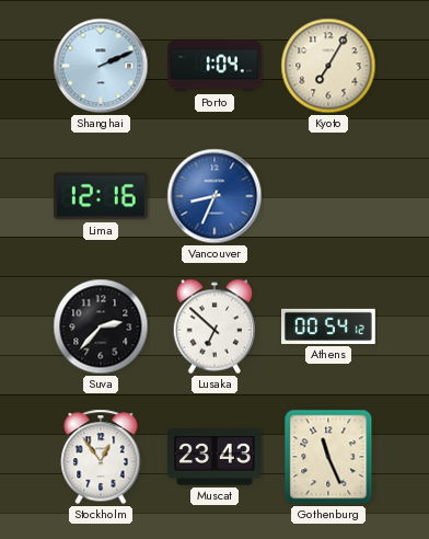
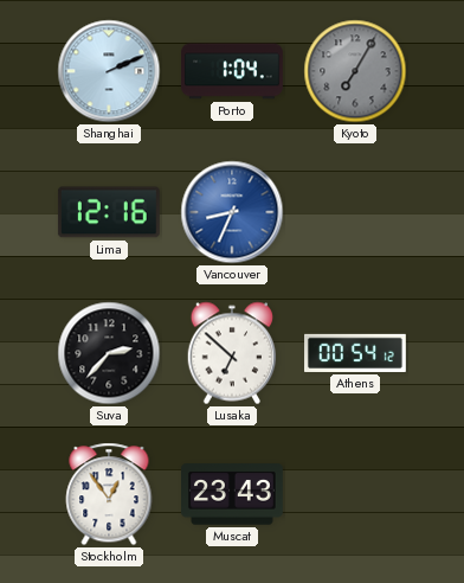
Kyoto dial: cream -> grey
Gothenburg: 11:26 -> none
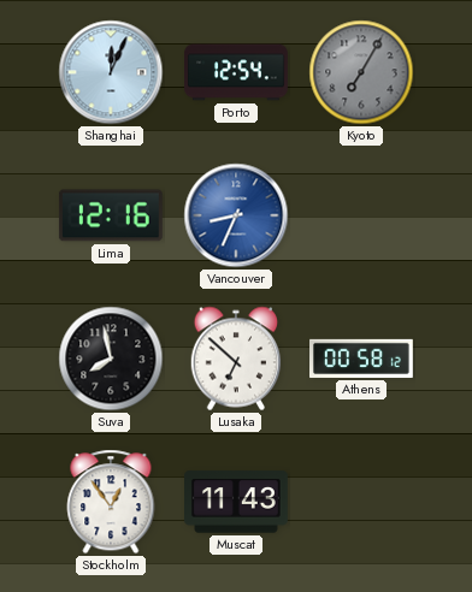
Shanghai: 2:11 -> 12:04
Porto: 1:04 -> 12:54
Suva: 2:37 -> 7:58
Athens: 00:54 -> 00:58
Muscat: 23:43 -> 11:43
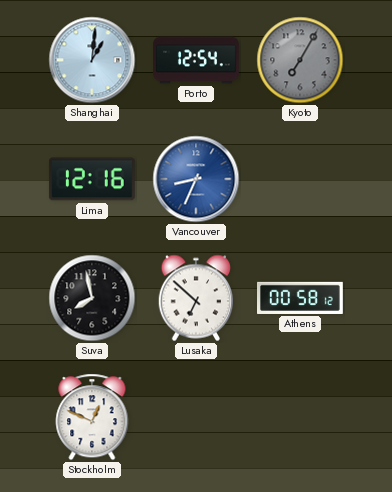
Shanghai: 12:04 -> 1:01
Stockholm: 12:54 -> 12:49
Muscat: 11:43 -> none
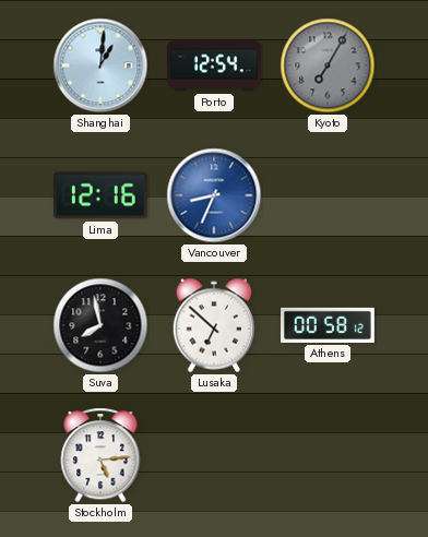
Stockholm: 12:49 -> 5:14
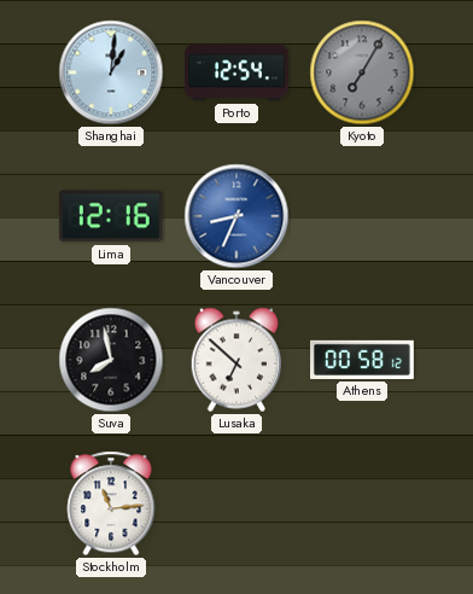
Stockholm: 5:14 -> 11:14
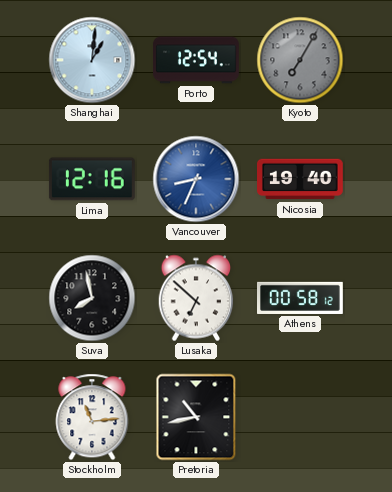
Nicosia: none -> 19:40
Pretoria: none -> 10:43
